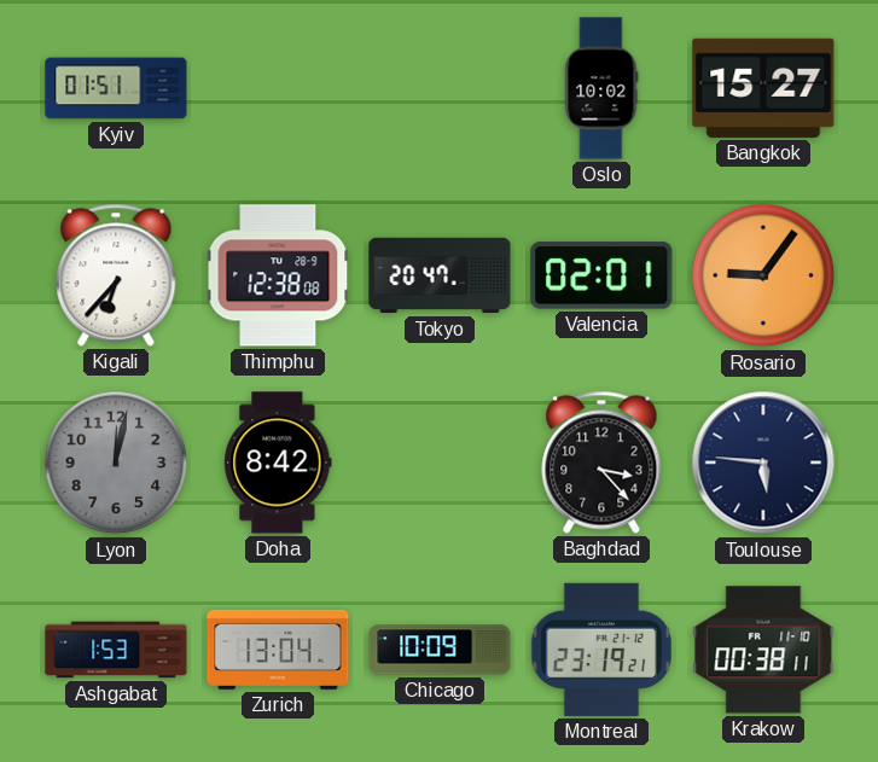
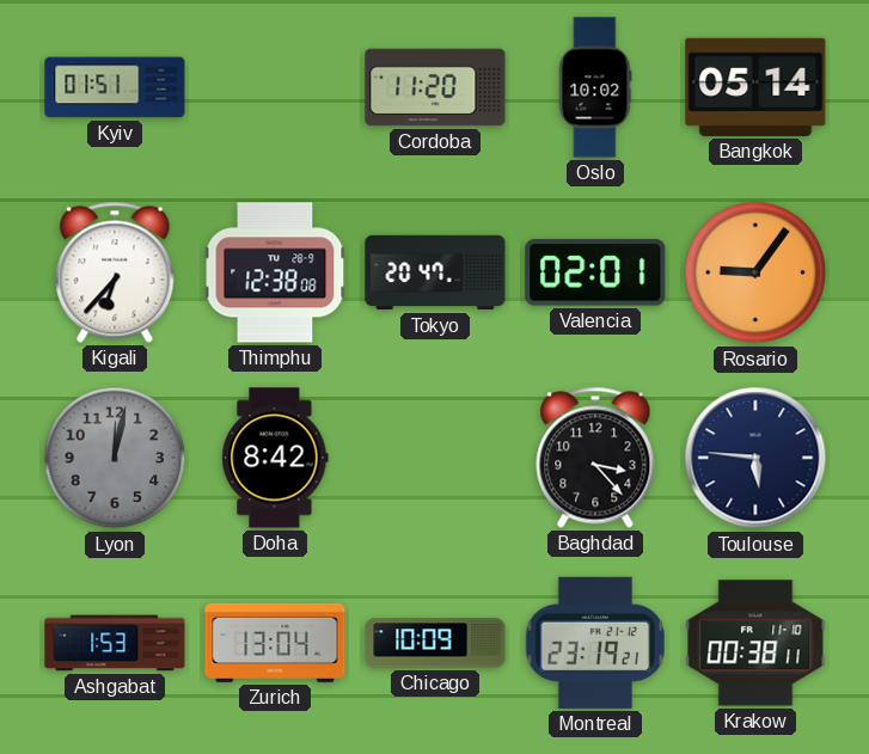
Cordoba: none -> 11:20
Bangkok: 15:27 -> 05:14
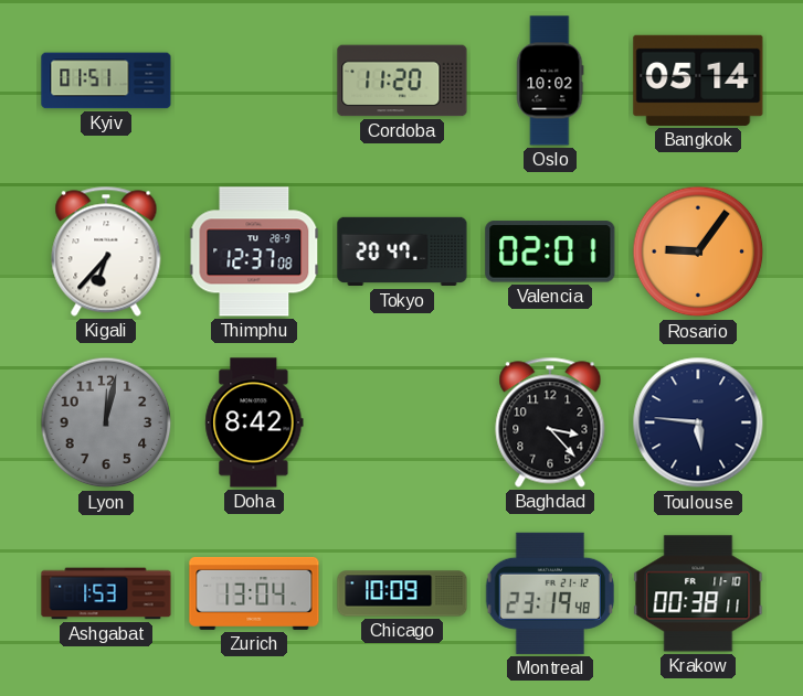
Thimphu: 12:38 -> 12:37
Montreal: 23:19:21 -> 23:19:48
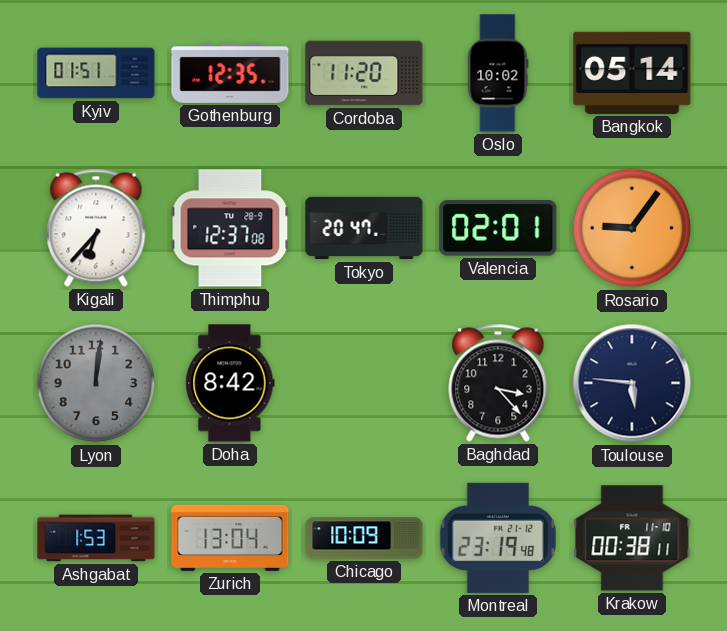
Gothenburg: none -> 12:35
Lyon: 12:02 -> 12:01
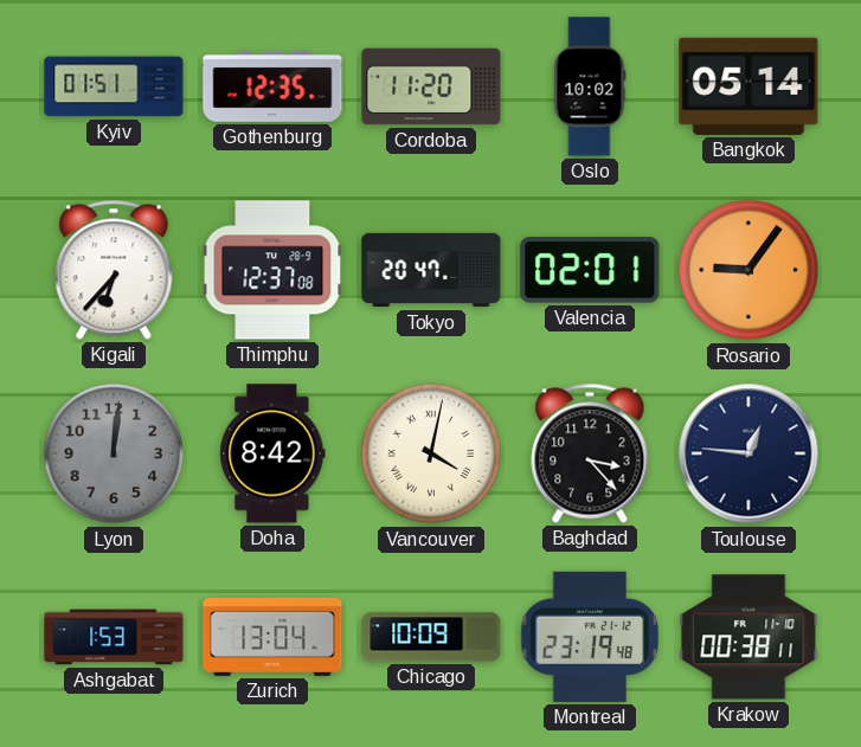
Vancouver: none -> 4:02
Toulouse: 5:46 -> 12:46
